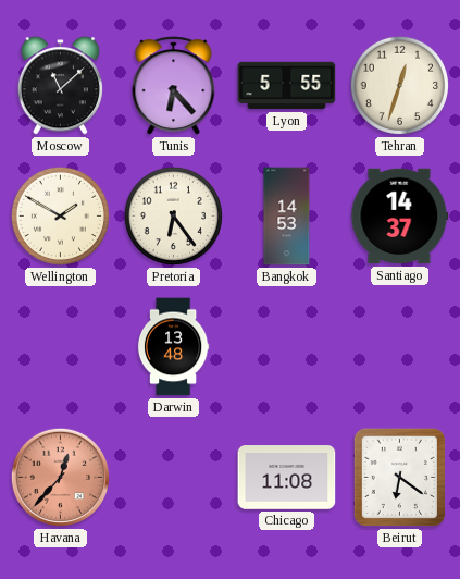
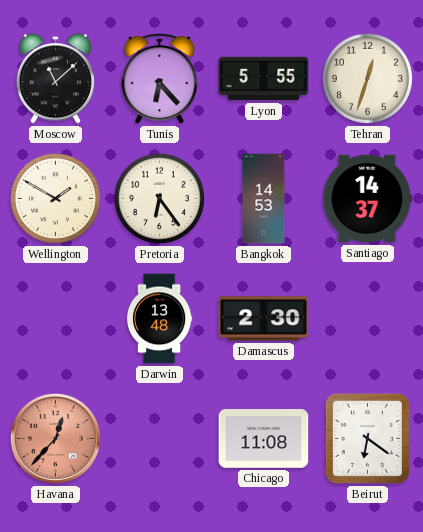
Damascus: none -> 2:30
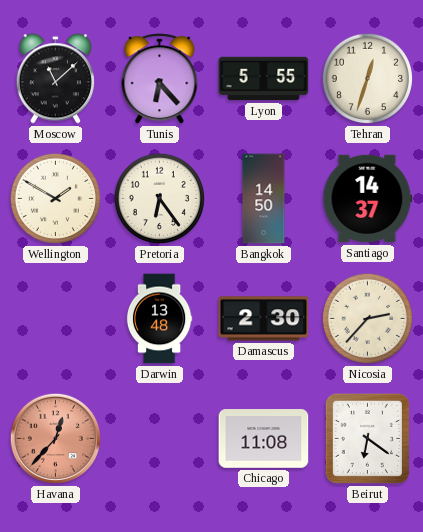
Bangkok: 14:53 -> 14:50
Nicosia: none -> 2:37
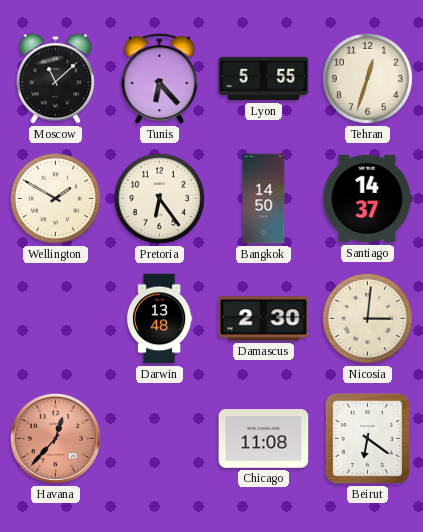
Nicosia: 2:37 -> 3:01
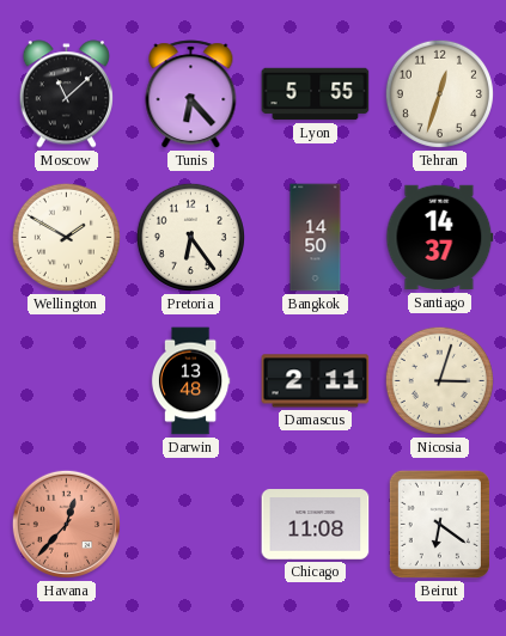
Damascus: 2:30 -> 2:11
Nicosia: 3:01 -> 3:03
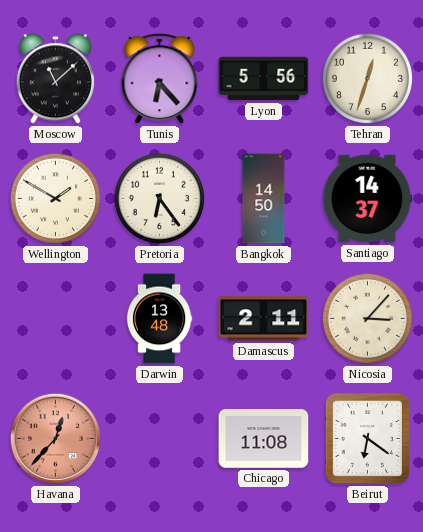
Lyon: 5:55 -> 5:56
Nicosia: 3:03 -> 3:07
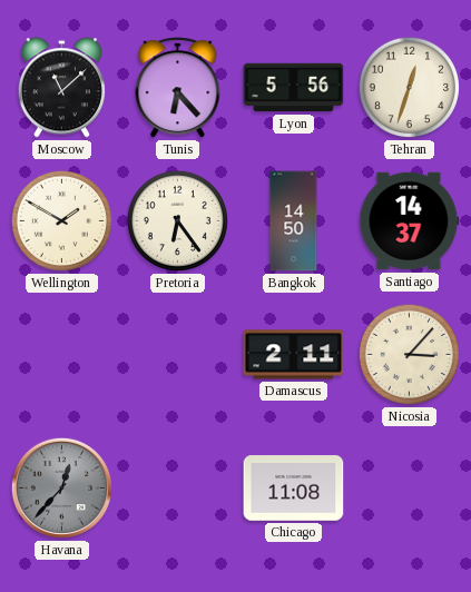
Darwin: 13:48 -> none
Havana dial: salmon -> grey
Beirut: 6:21 -> none
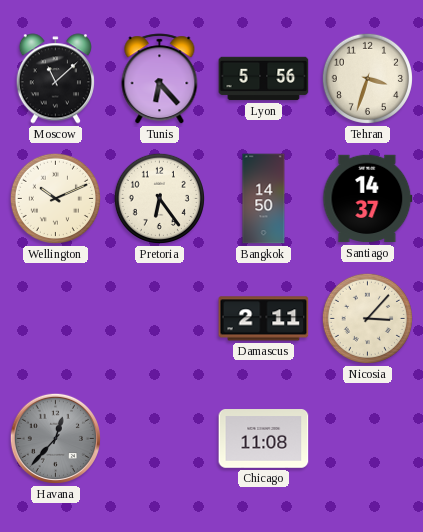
Tehran: 12:33 -> 3:33
Wellington: 1:50 -> 10:11
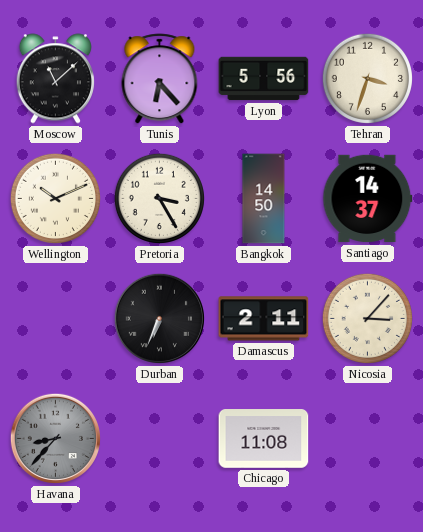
Pretoria: 6:24 -> 3:25
Durban: none -> 6:34
Havana: 12:37 -> 8:37
